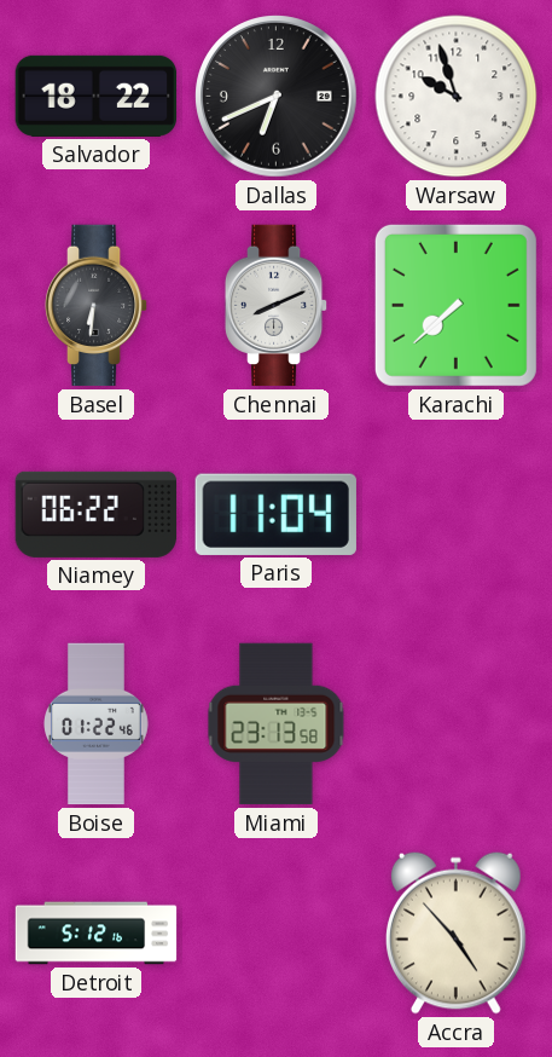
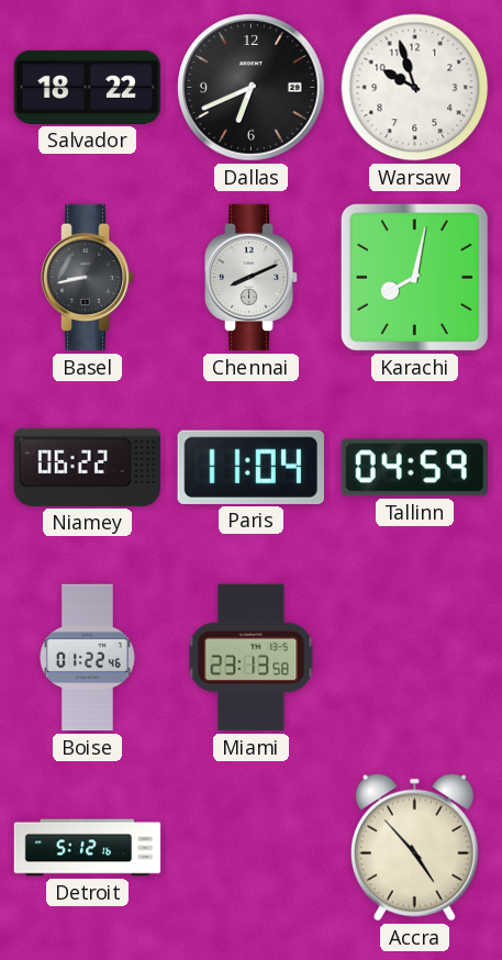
Basel: 6:31 -> 8:43
Karachi: 7:38 -> 8:02
Tallinn: none -> 04:59
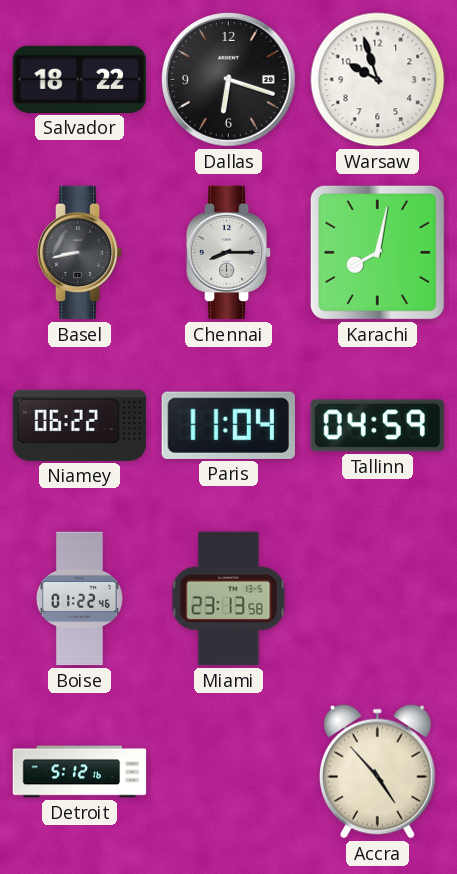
Dallas: 6:41 -> 6:18
Chennai: 8:11 -> 8:15
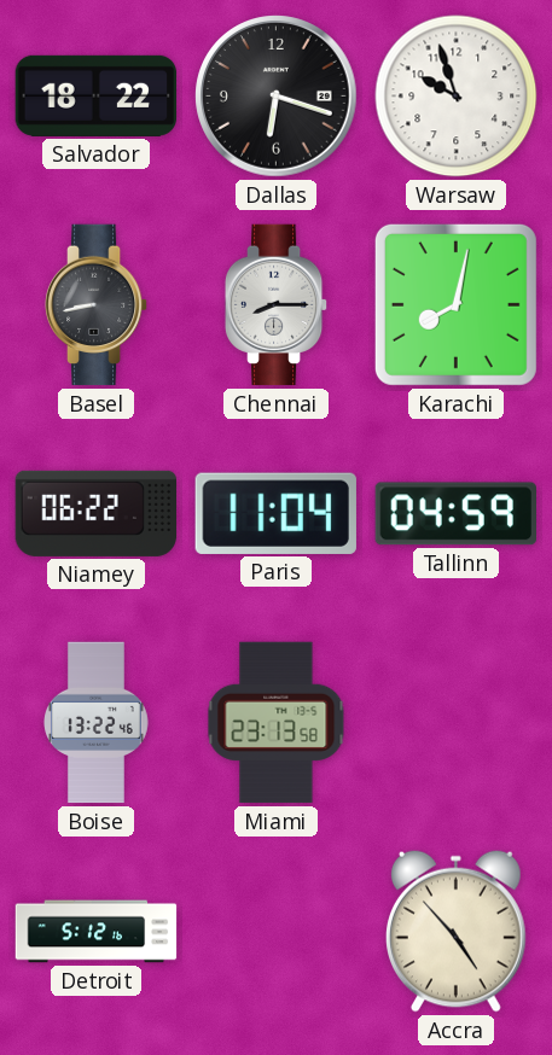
Boise: 01:22 -> 13:22
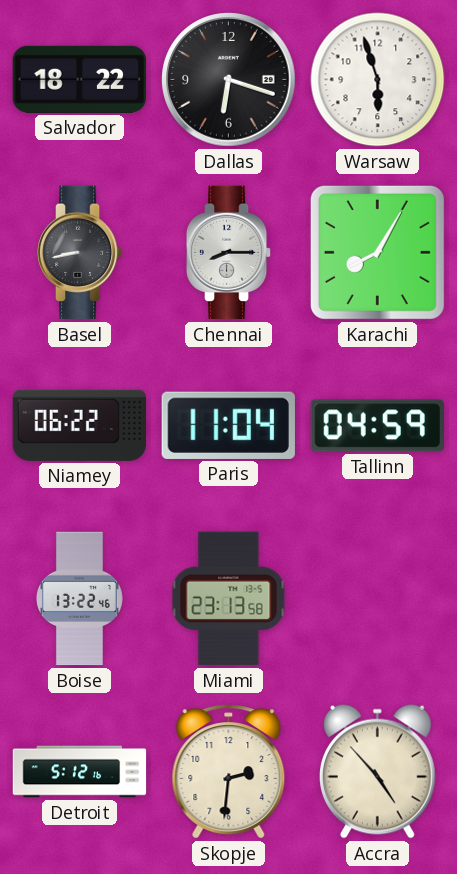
Warsaw: 9:57 -> 5:57
Karachi: 8:02 -> 8:05
Skopje: none -> 2:31
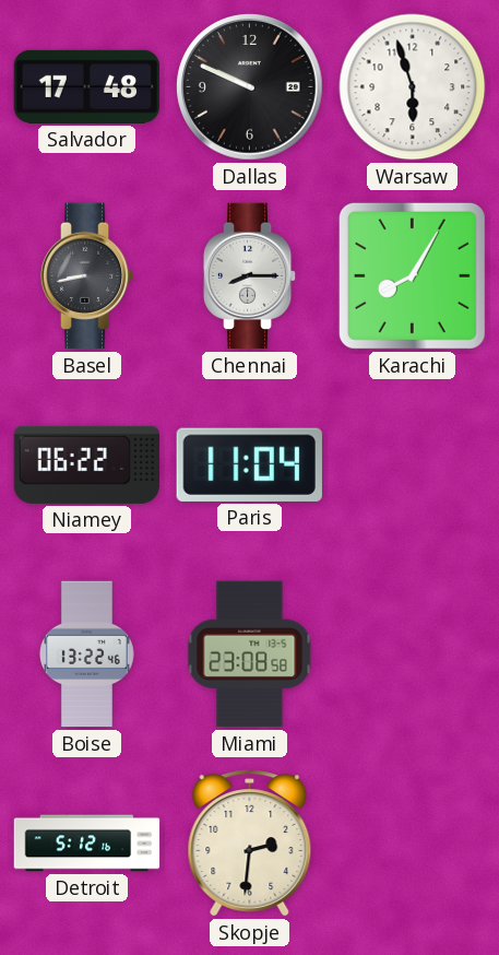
Salvador: 18:22 -> 17:48
Dallas: 6:18 -> 9:49
Tallinn: 04:59 -> none
Miami: 23:13 -> 23:08
Accra: 4:53 -> none
